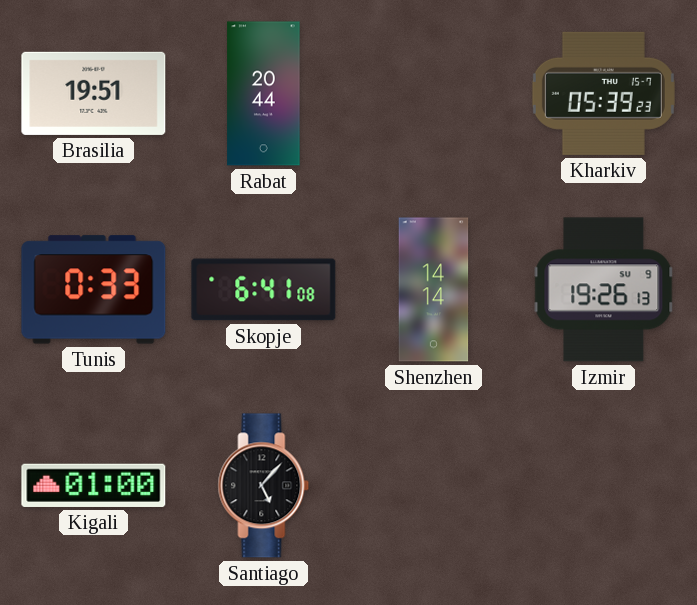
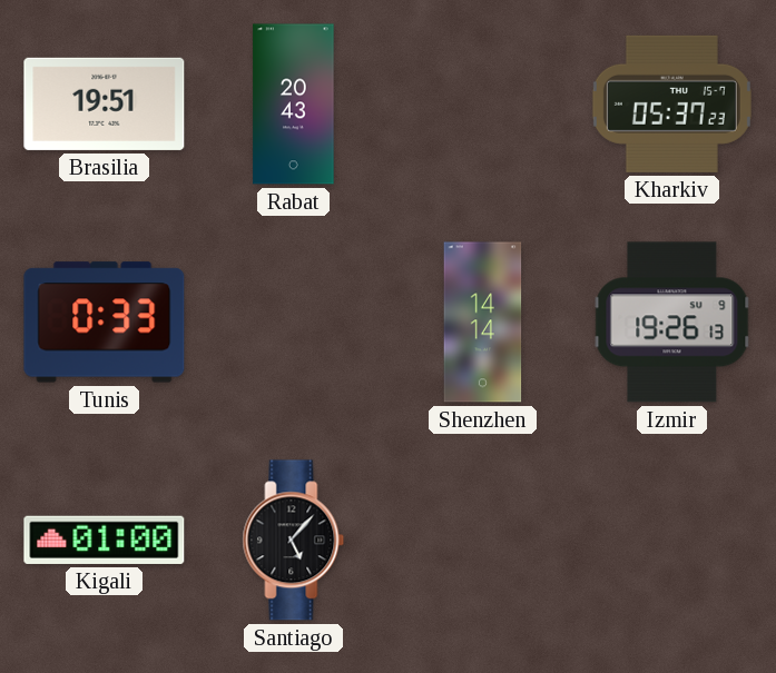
Rabat: 20:44 -> 20:43
Kharkiv: 05:39 -> 05:37
Skopje: 6:41 -> none
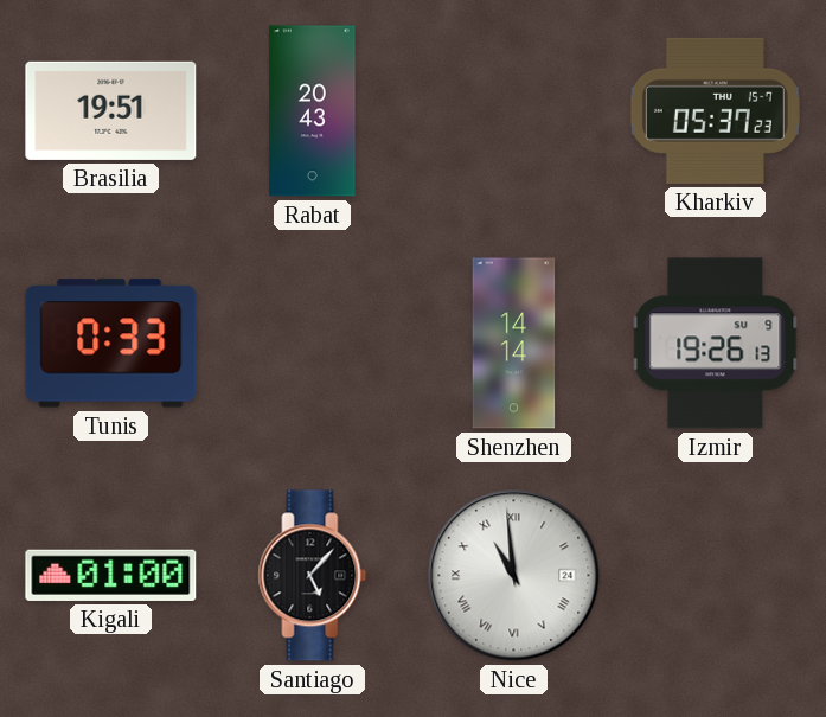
Nice: none -> 10:59
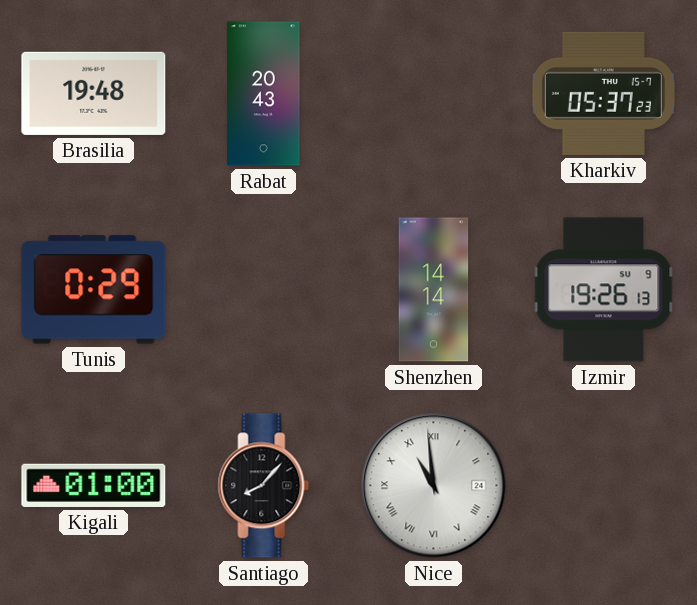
Brasilia: 19:51 -> 19:48
Tunis: 0:33 -> 0:29
Santiago: 5:07 -> 8:07
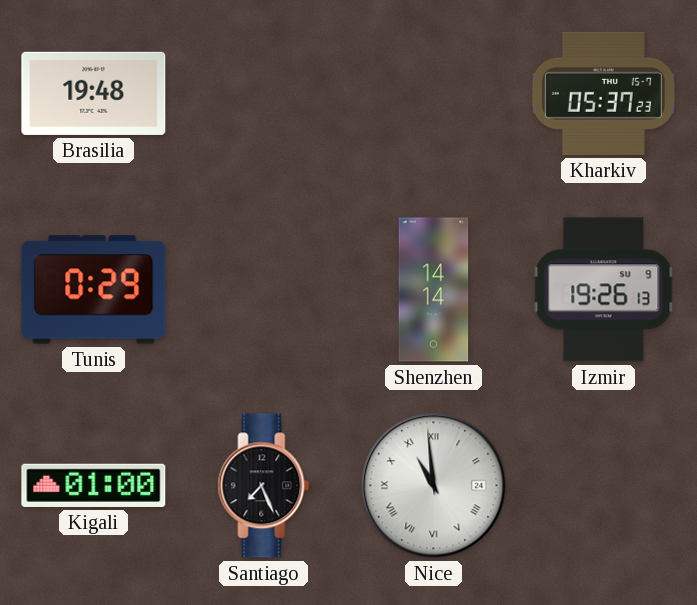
Rabat: 20:43 -> none
Santiago: 8:07 -> 7:26
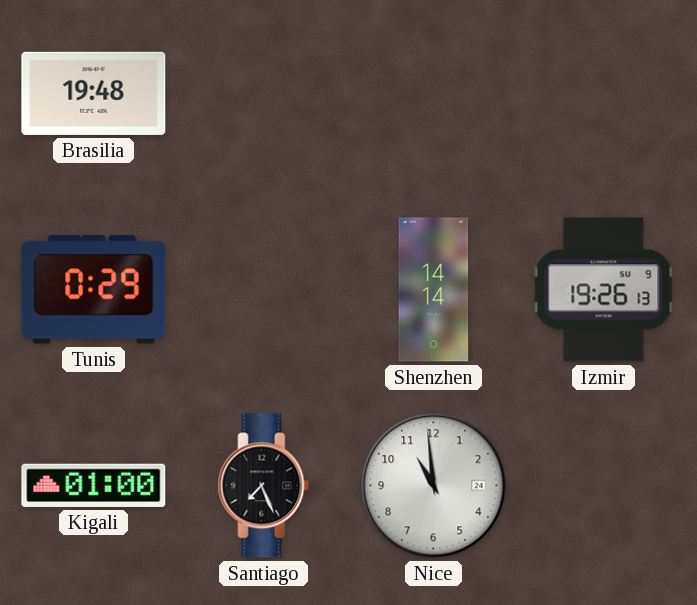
Kharkiv: 05:37 -> none
Nice numerals: Roman -> Arabic
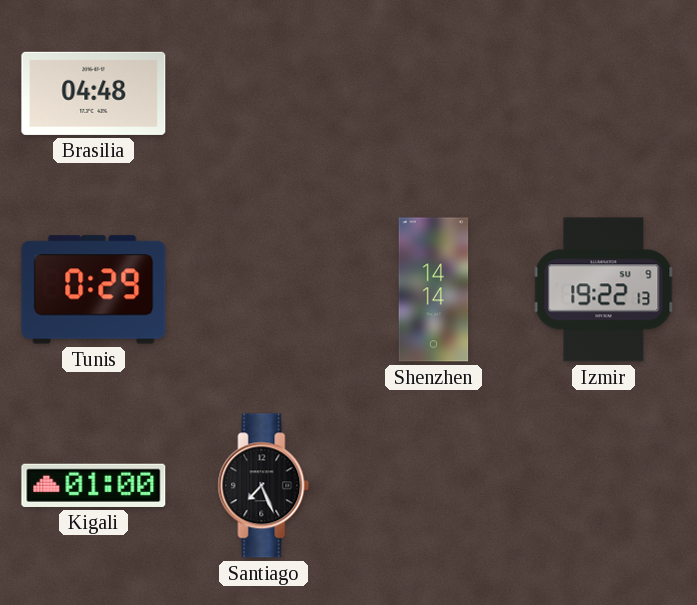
Brasilia: 19:48 -> 04:48
Izmir: 19:26 -> 19:22
Nice: 10:59 -> none
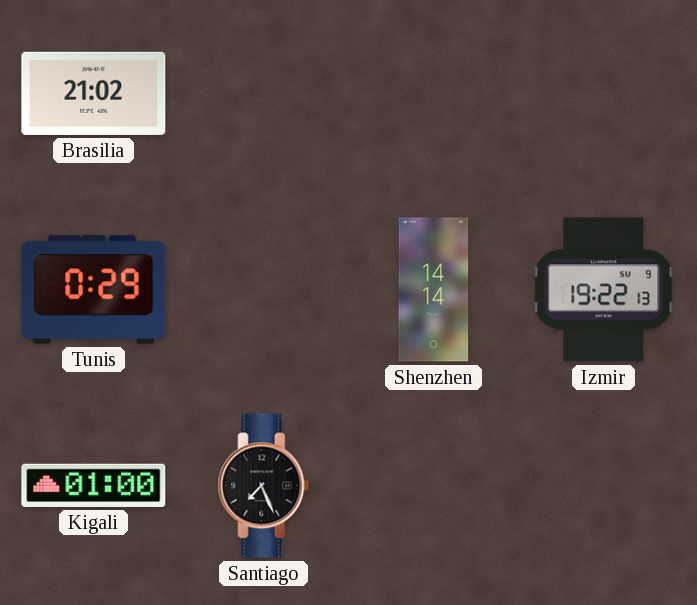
Brasilia: 04:48 -> 21:02
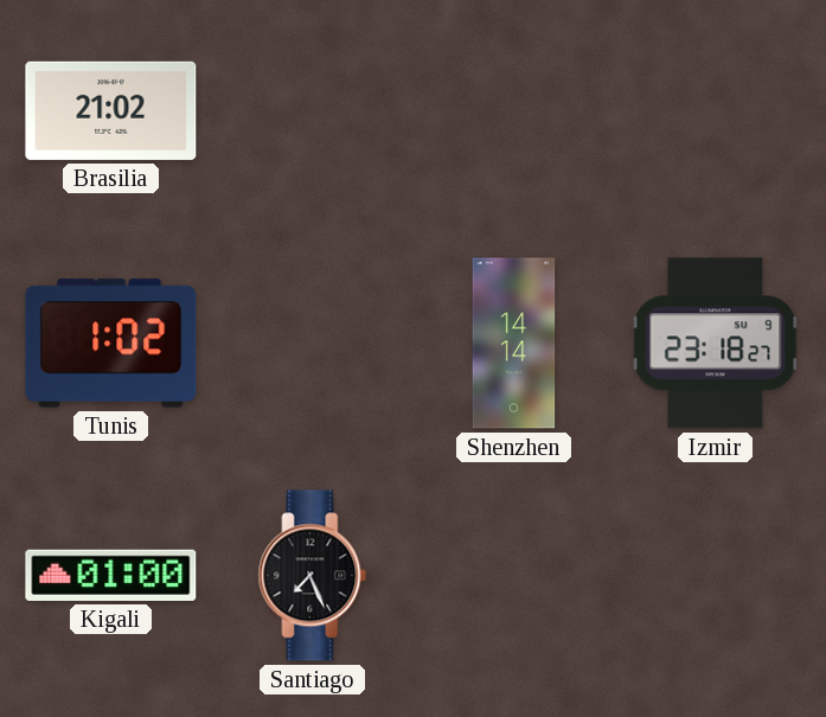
Tunis: 0:29 -> 1:02
Izmir: 19:22 -> 23:18
